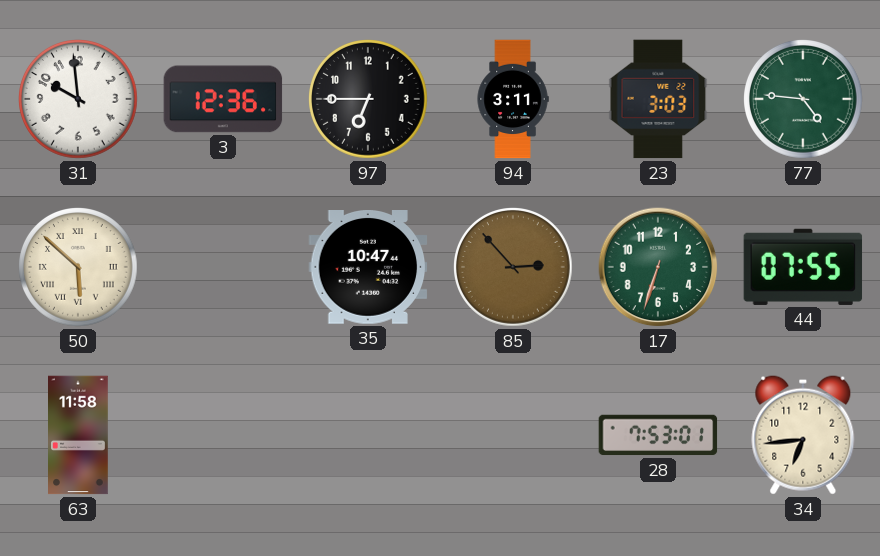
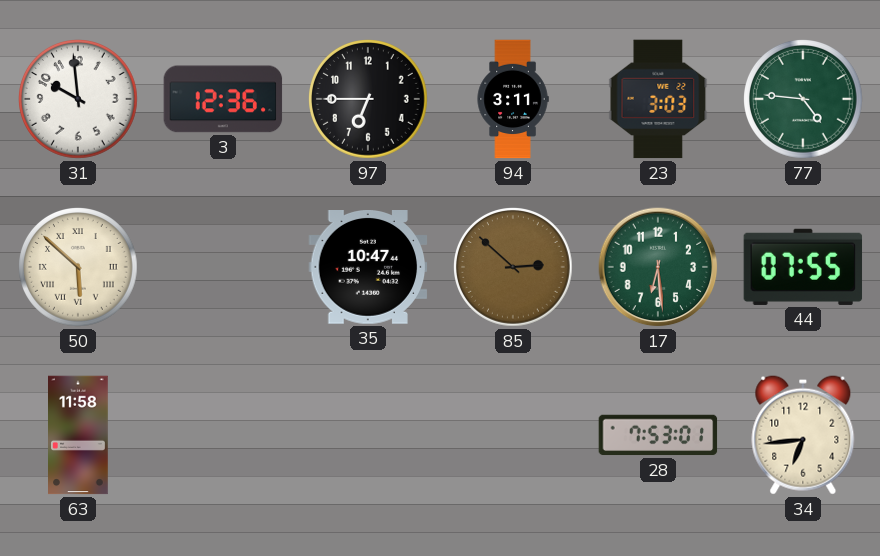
85: 2:53 -> 2:52
17: 6:33 -> 6:29
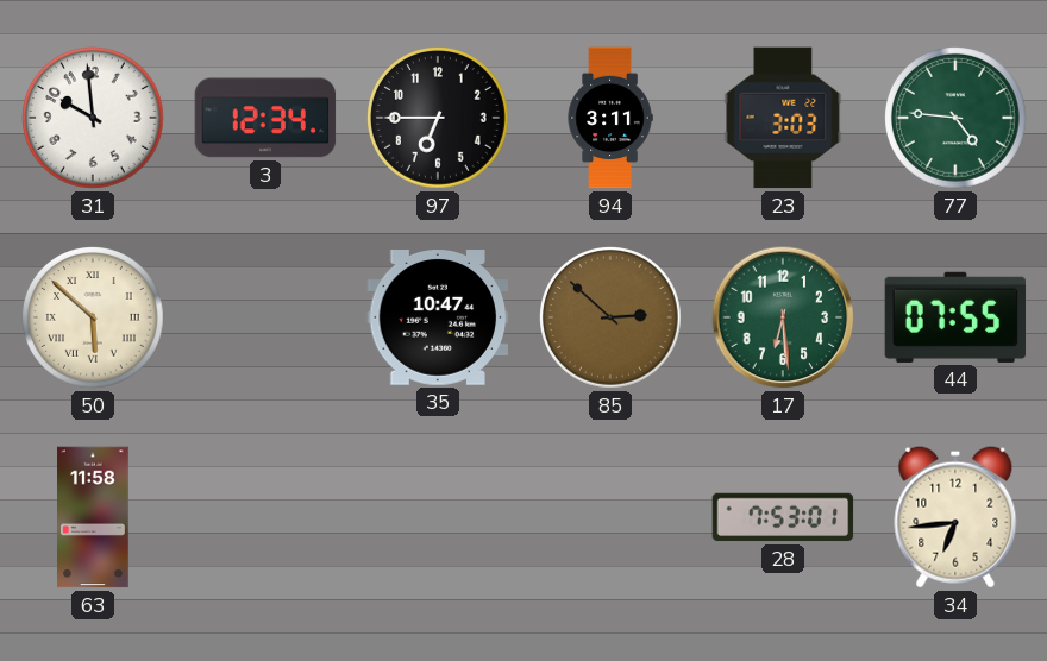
3: 12:36 -> 12:34
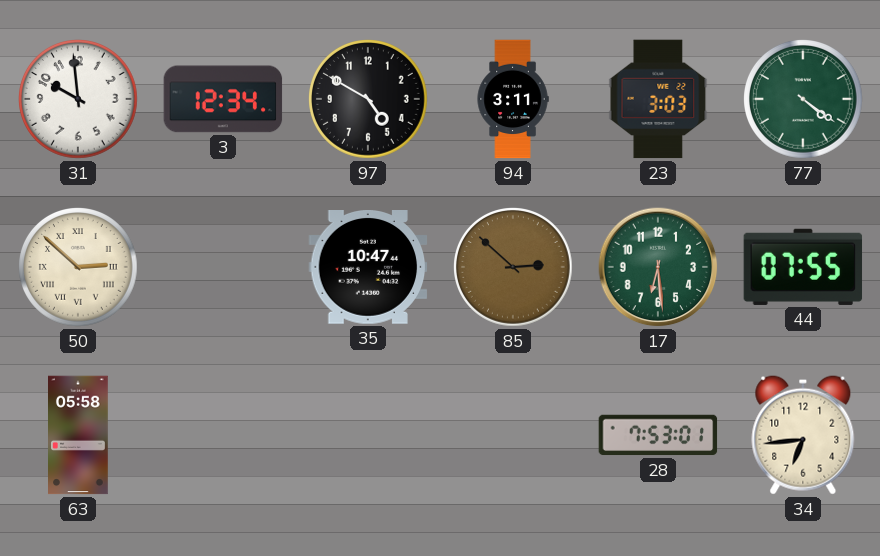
97: 6:45 -> 4:50
77: 4:46 -> 4:21
50: 5:52 -> 2:52
63: 11:58 -> 05:58
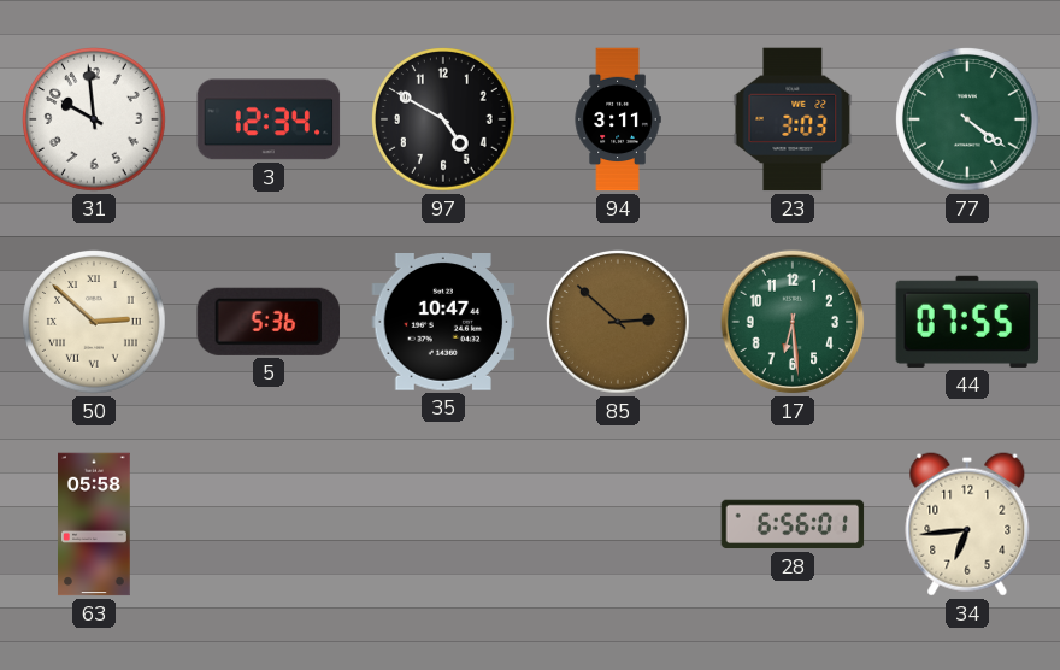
5: none -> 5:36
28: 7:53 -> 6:56
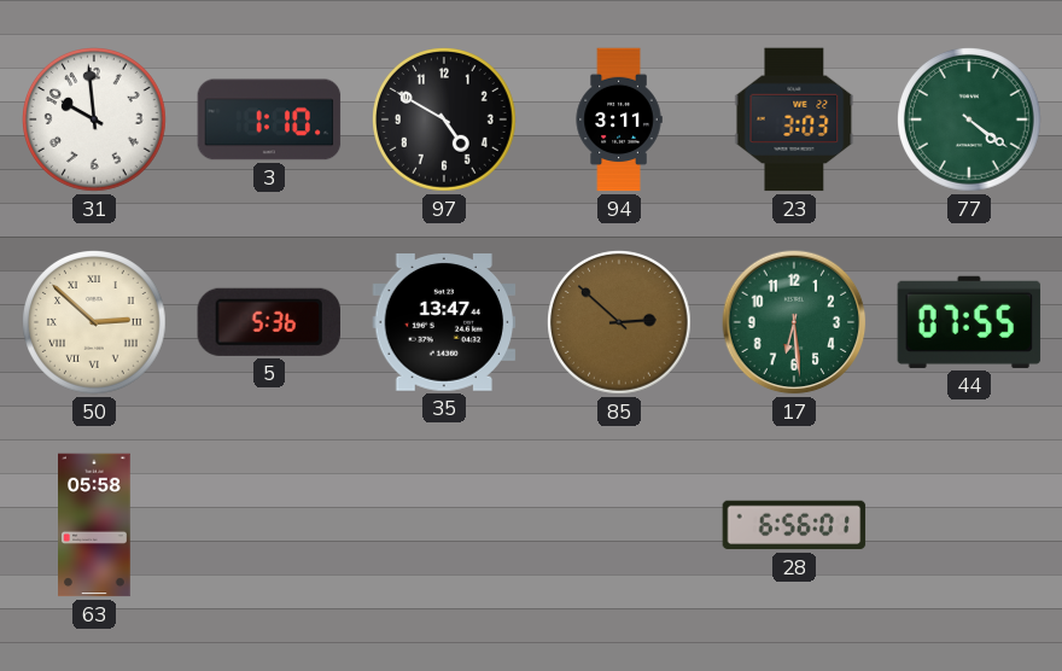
3: 12:34 -> 1:10
35: 10:47 -> 13:47
34: 6:44 -> none
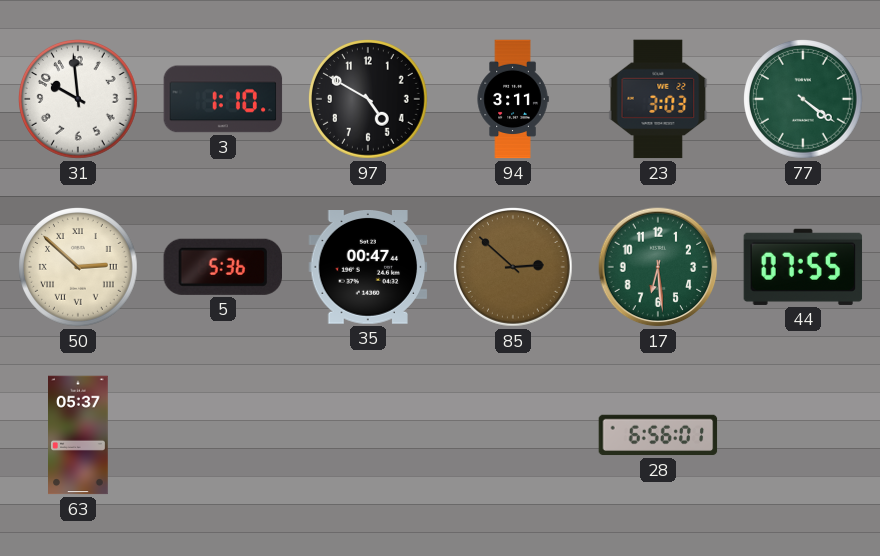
35: 13:47 -> 00:47
63: 05:58 -> 05:37
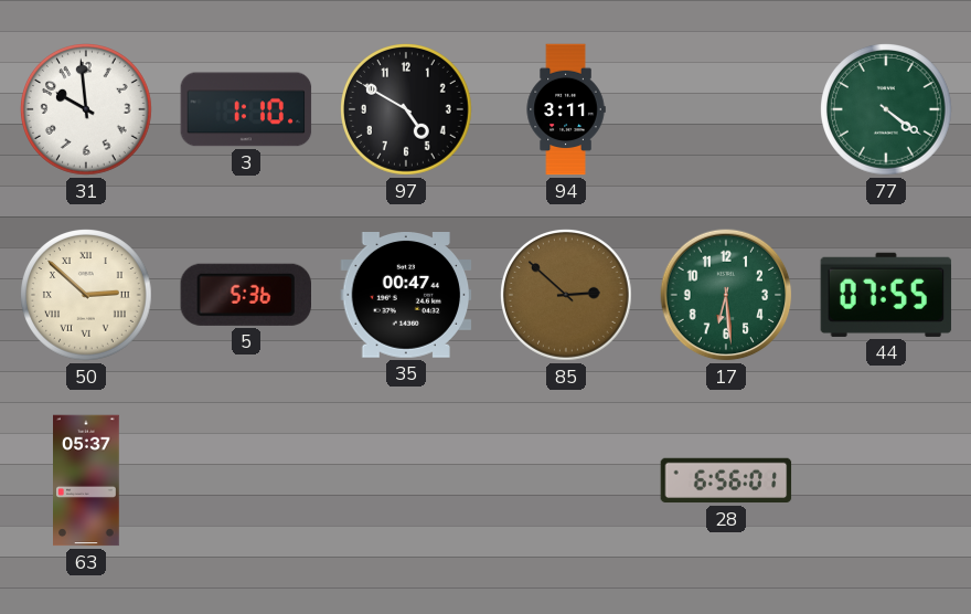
23: 3:03 -> none
